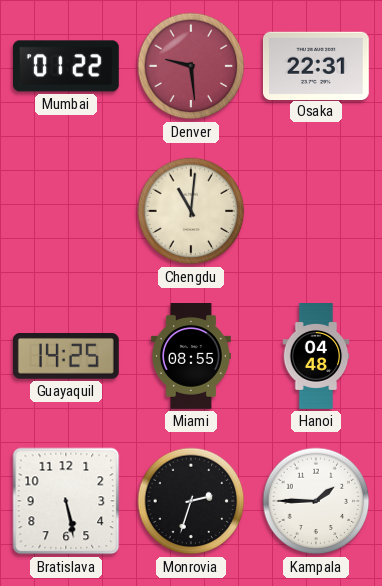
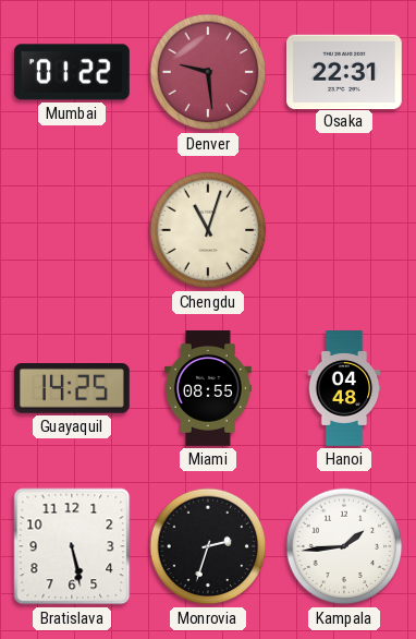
Chengdu: 11:01 -> 11:03
Kampala: 1:45 -> 1:44
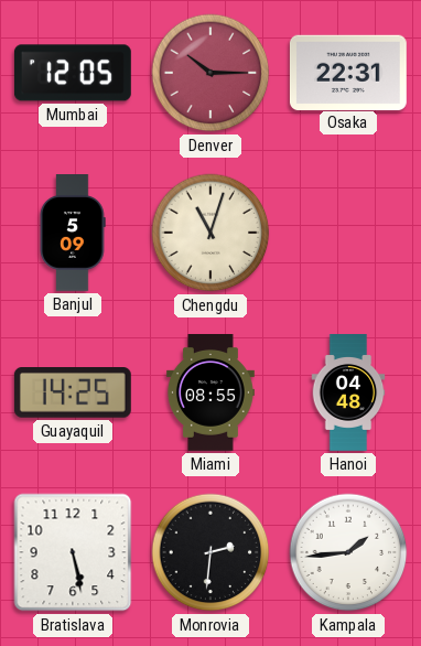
Mumbai: 01:22 -> 12:05
Denver: 9:29 -> 10:15
Banjul: none -> 5:09
Monrovia: 2:33 -> 2:31
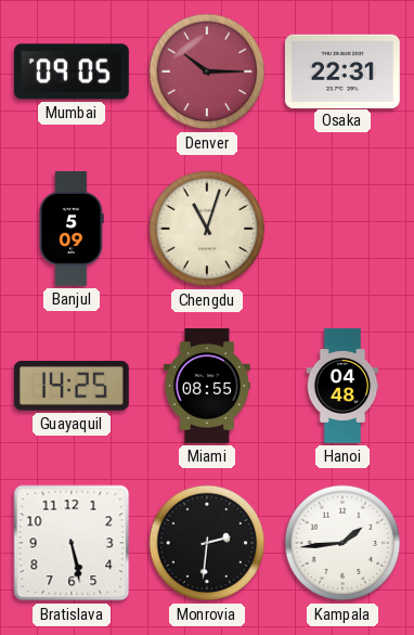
Mumbai: 12:05 -> 09:05
